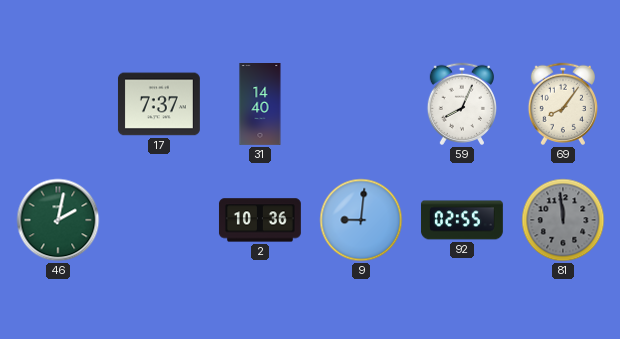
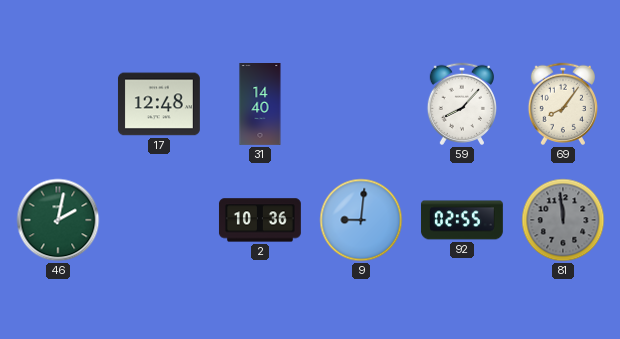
17: 7:37 -> 12:48
59: 8:04 -> 8:07
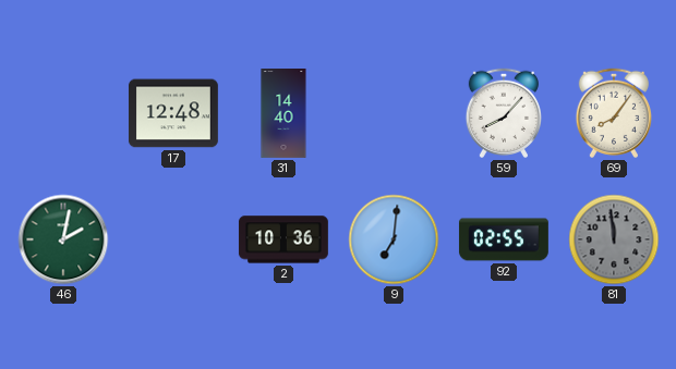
9: 9:01 -> 7:01
